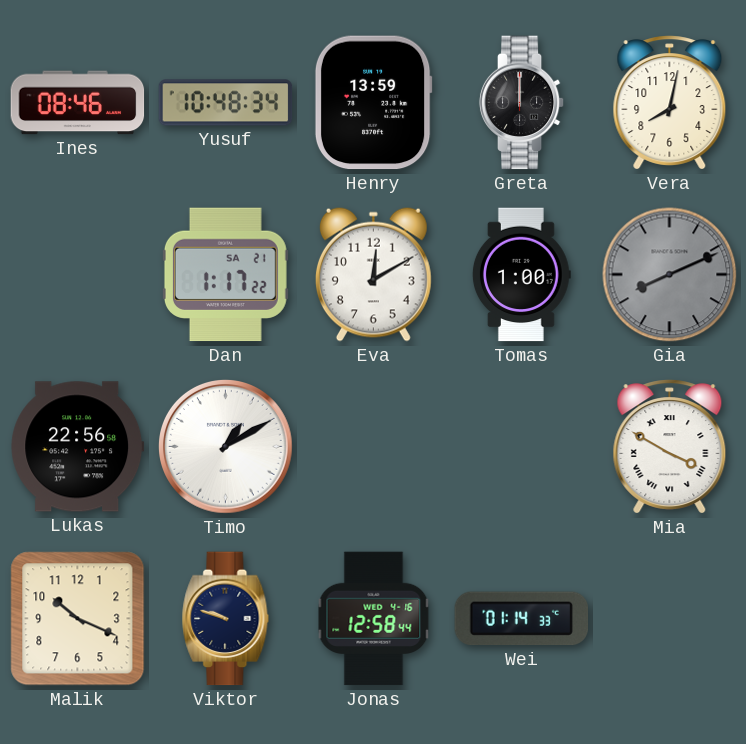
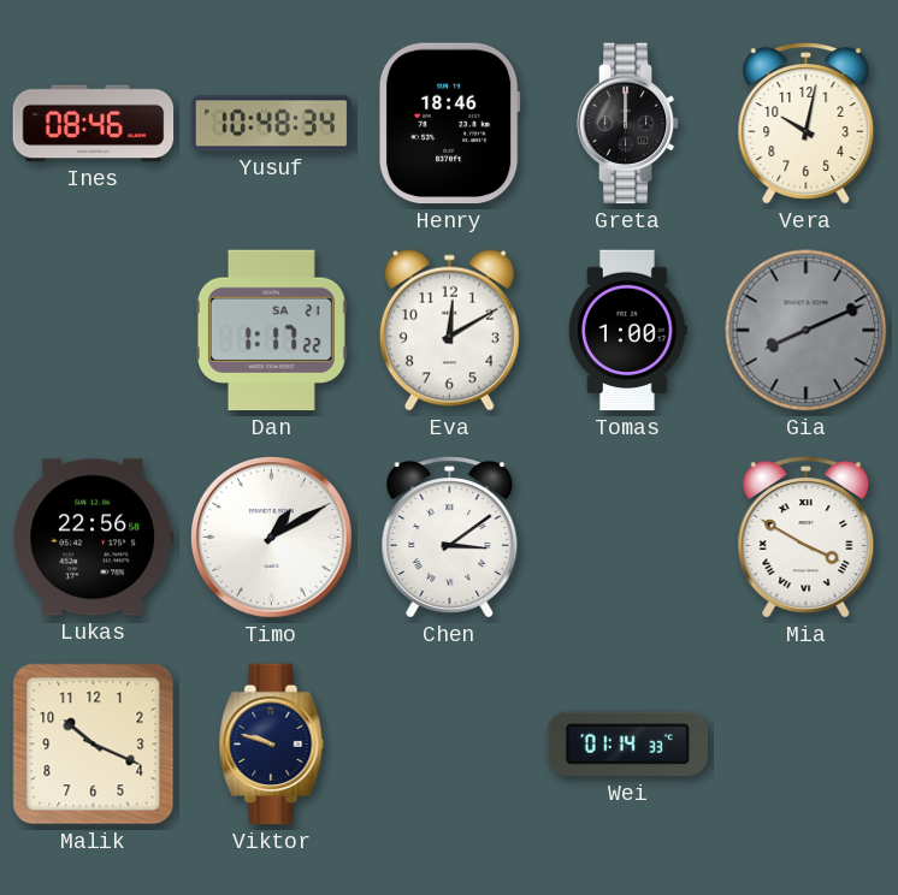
Henry: 13:59 -> 18:46
Vera: 8:02 -> 10:02
Chen: none -> 3:09
Jonas: 12:58 -> none
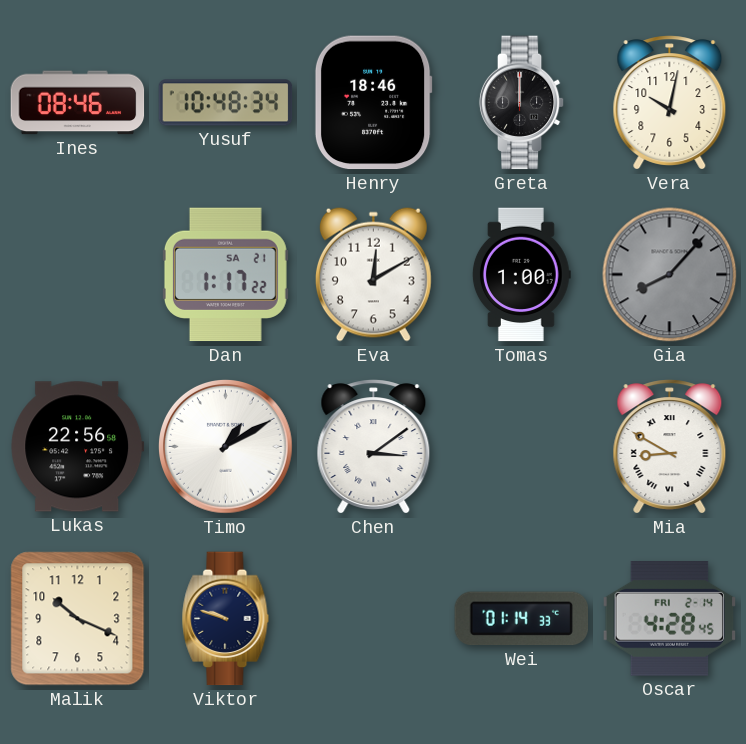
Gia: 8:11 -> 8:07
Mia: 3:50 -> 8:50
Oscar: none -> 4:28
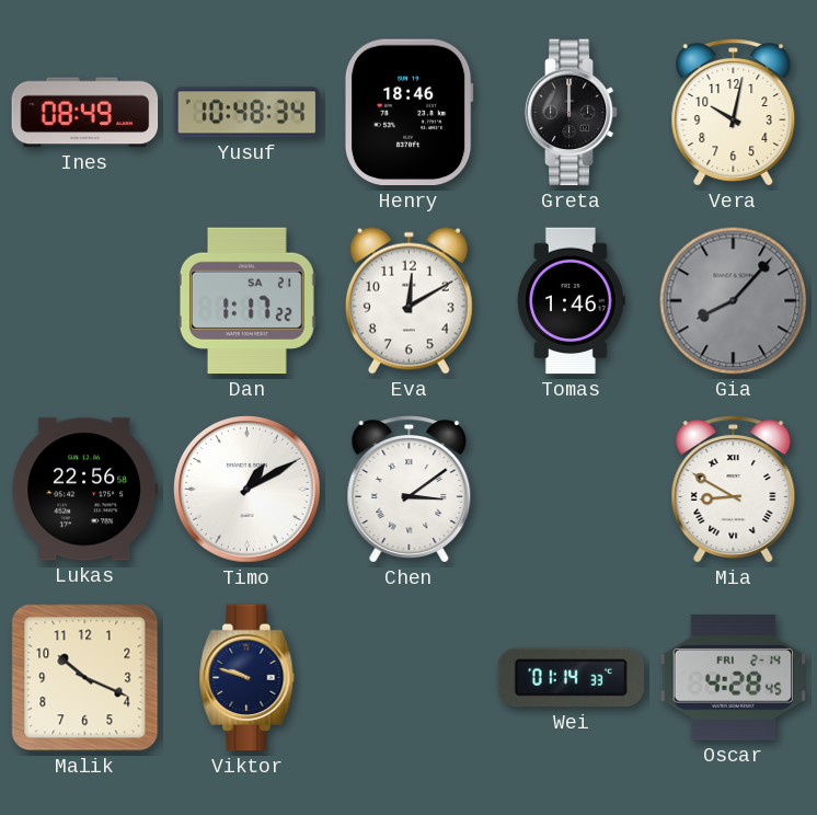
Ines: 08:46 -> 08:49
Tomas: 1:00 -> 1:46
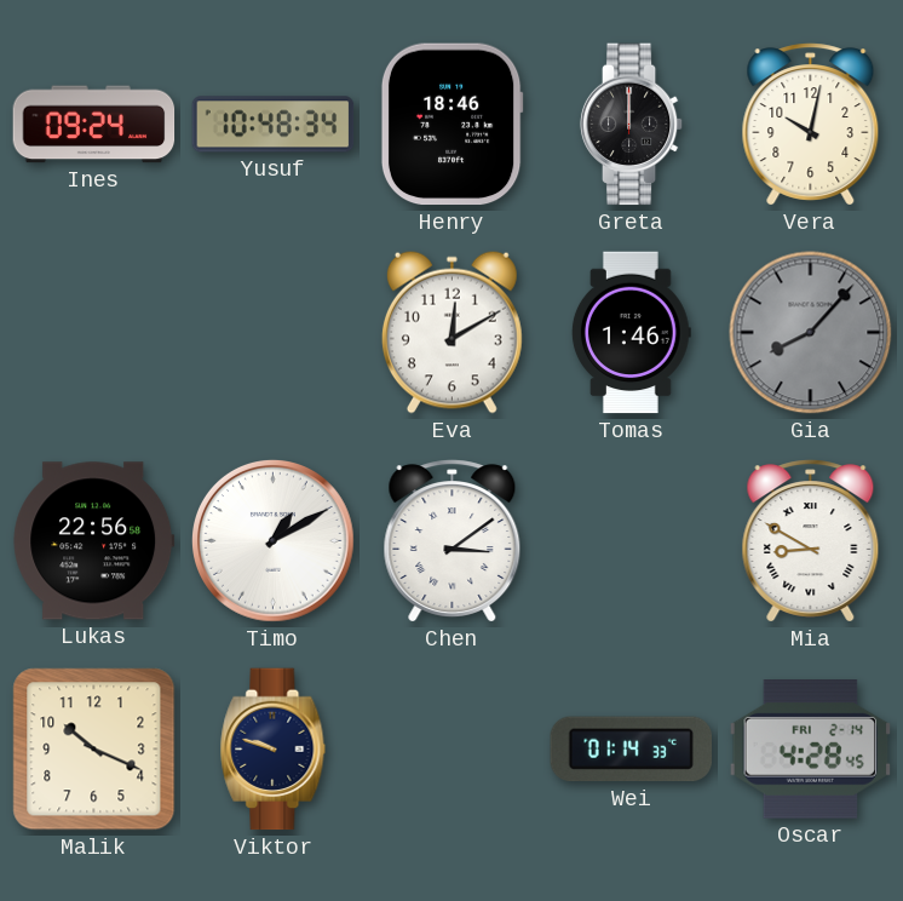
Ines: 08:49 -> 09:24
Dan: 1:17 -> none
